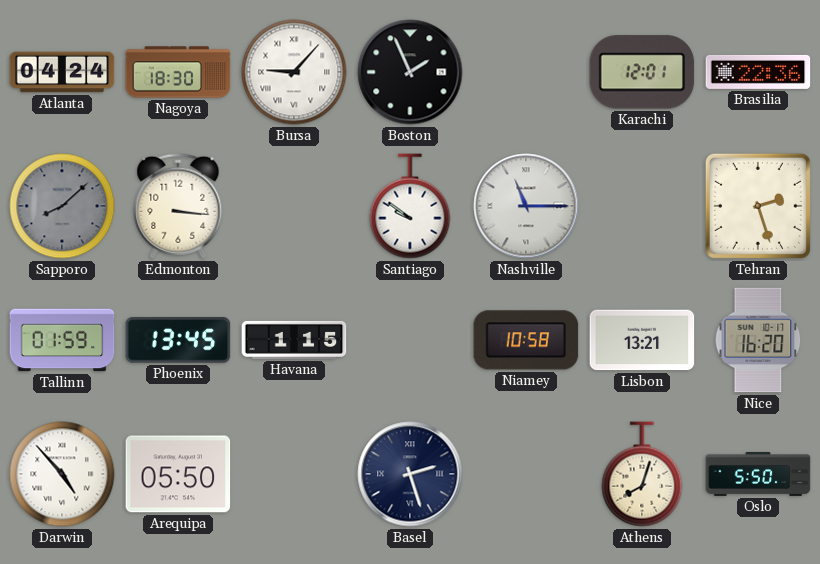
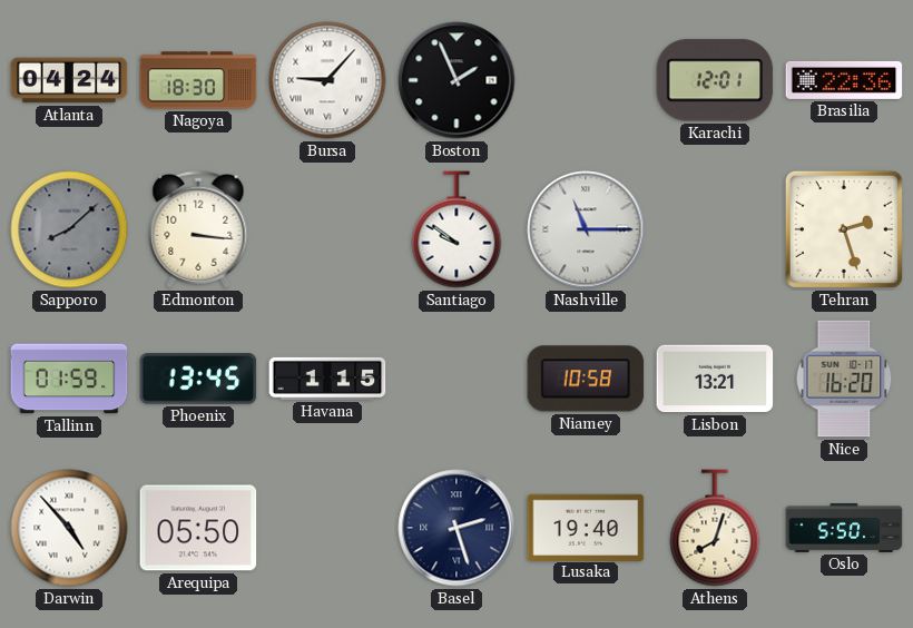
Lusaka: none -> 19:40
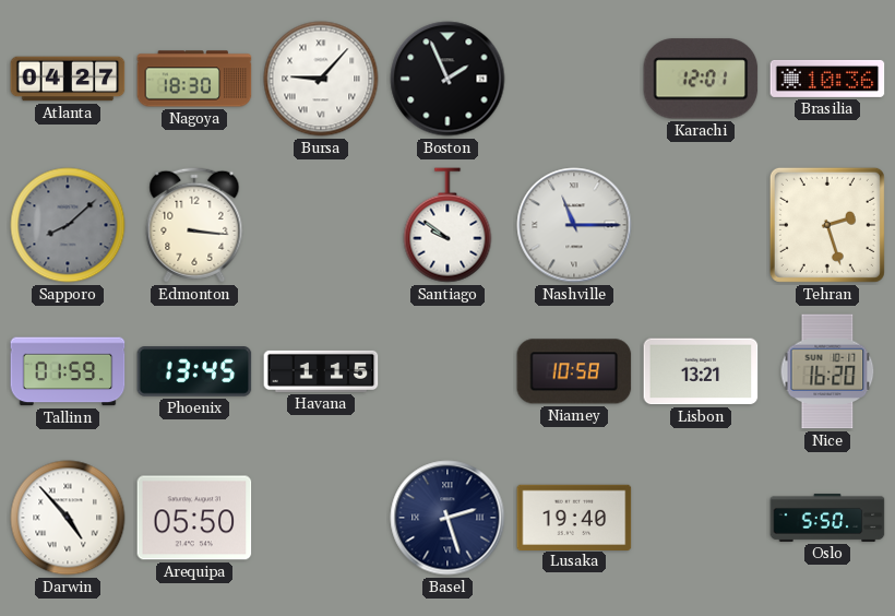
Atlanta: 04:24 -> 04:27
Brasilia: 22:36 -> 10:36
Athens: 8:03 -> none
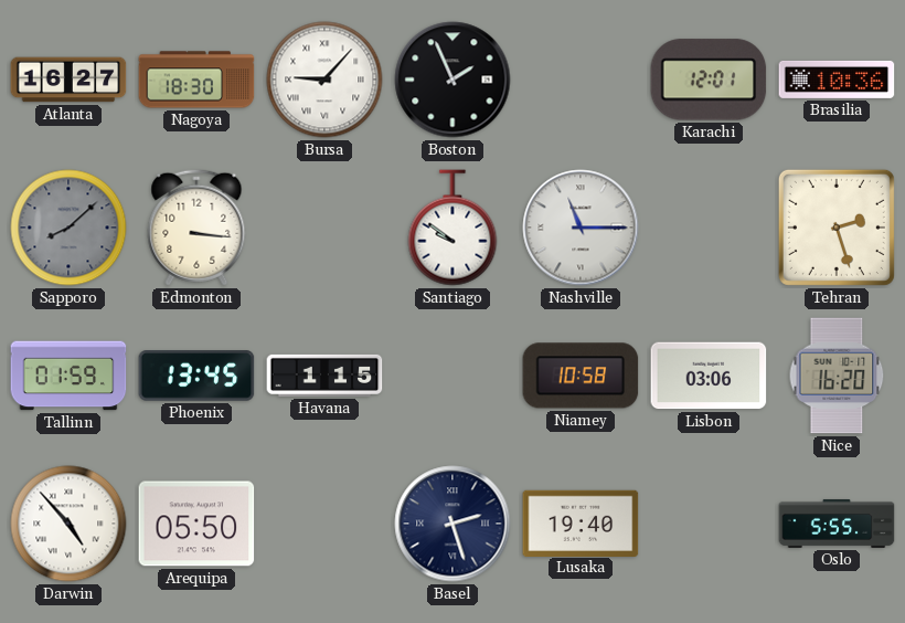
Atlanta: 04:27 -> 16:27
Lisbon: 13:21 -> 03:06
Oslo: 5:50 -> 5:55
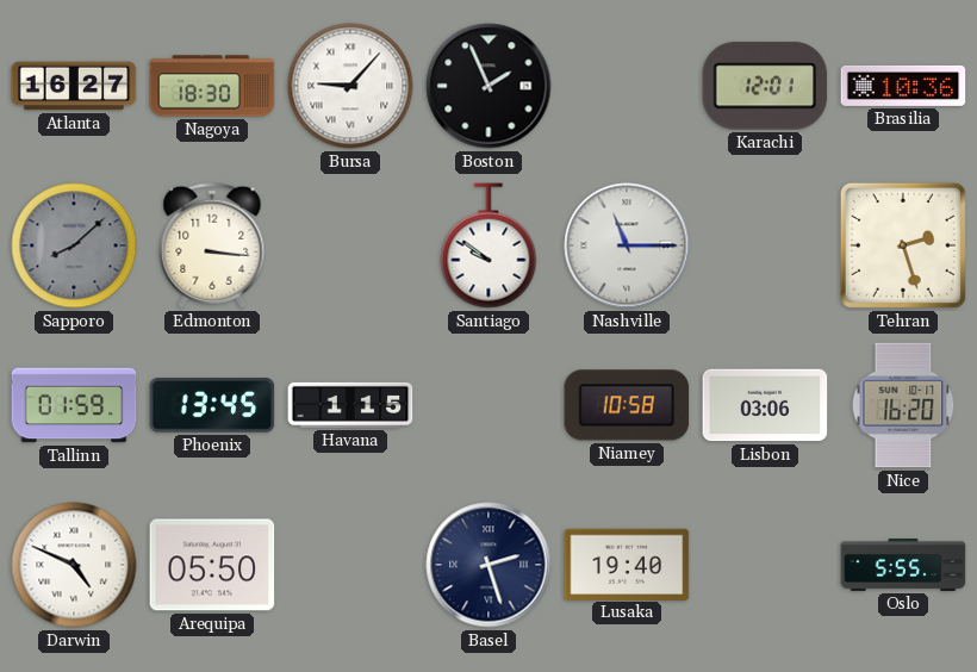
Darwin: 4:53 -> 4:49
